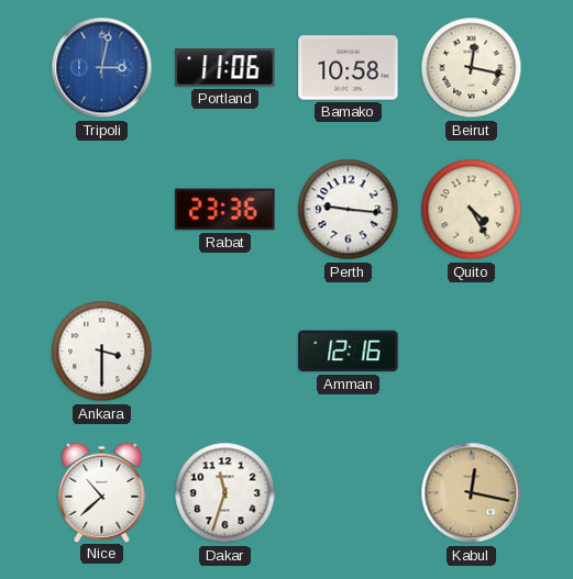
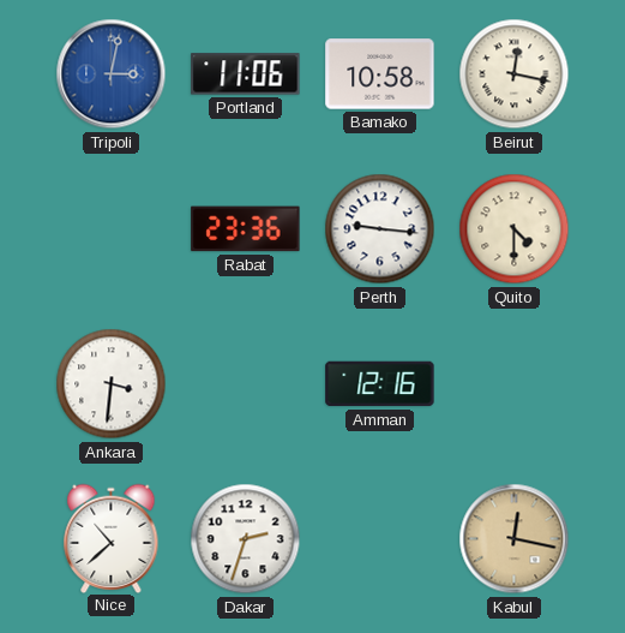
Quito: 4:25 -> 4:30
Ankara: 3:30 -> 3:31
Dakar: 11:33 -> 2:33
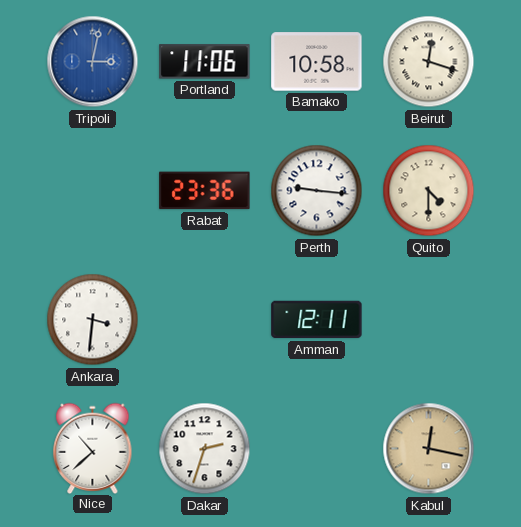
Beirut: 12:17 -> 12:18
Amman: 12:16 -> 12:11
